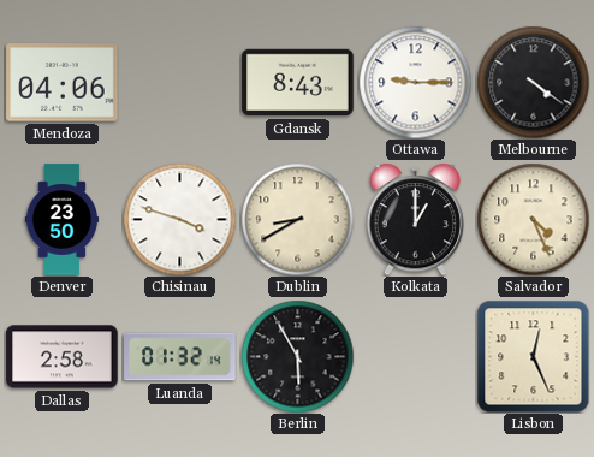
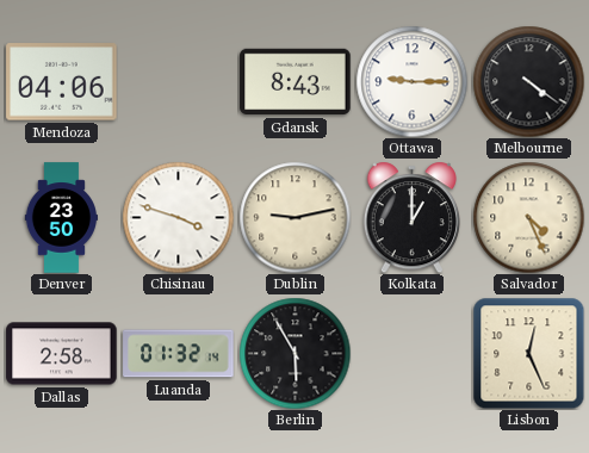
Dublin: 8:40 -> 9:13
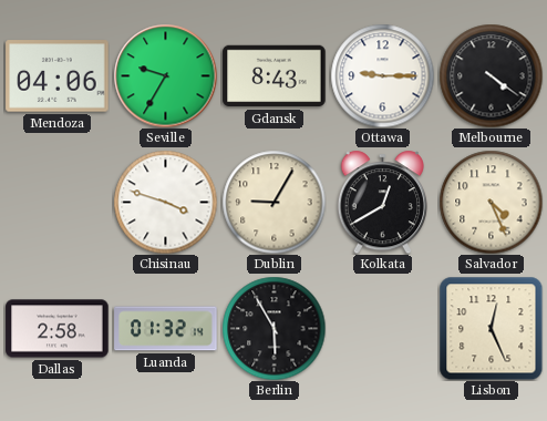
Seville: none -> 9:35
Denver: 23:50 -> none
Dublin: 9:13 -> 9:05
Kolkata: 1:00 -> 12:40
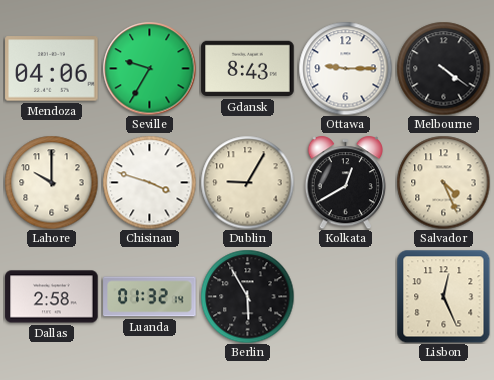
Lahore: none -> 10:00
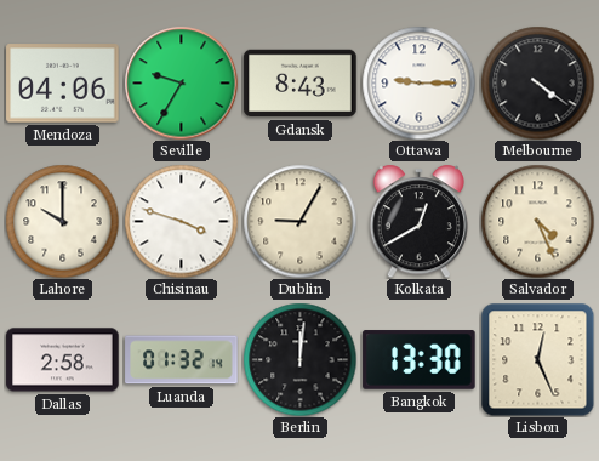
Berlin: 5:55 -> 12:01
Bangkok: none -> 13:30
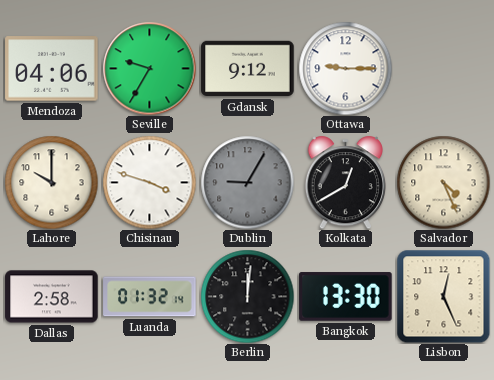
Gdansk: 8:43 -> 9:12
Melbourne: 4:21 -> none
Dublin dial: cream -> grey
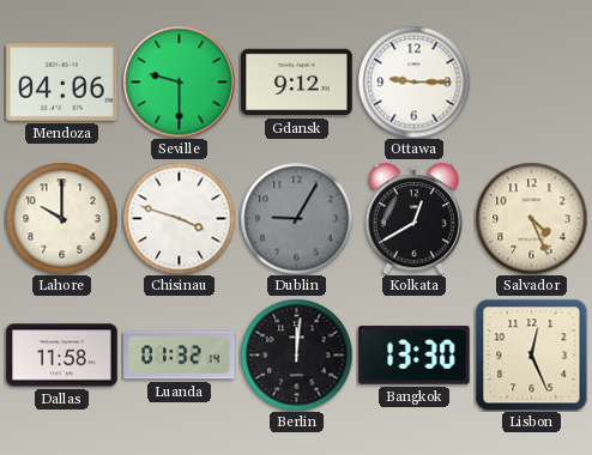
Seville: 9:35 -> 9:30
Dallas: 2:58 -> 11:58
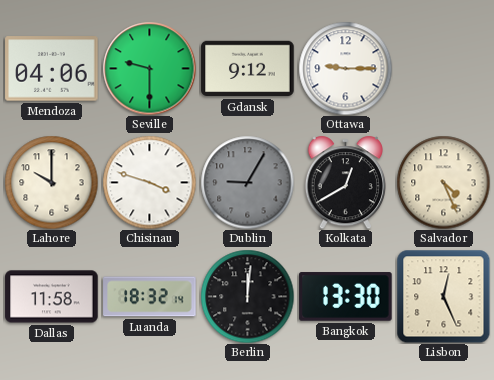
Luanda: 01:32 -> 18:32
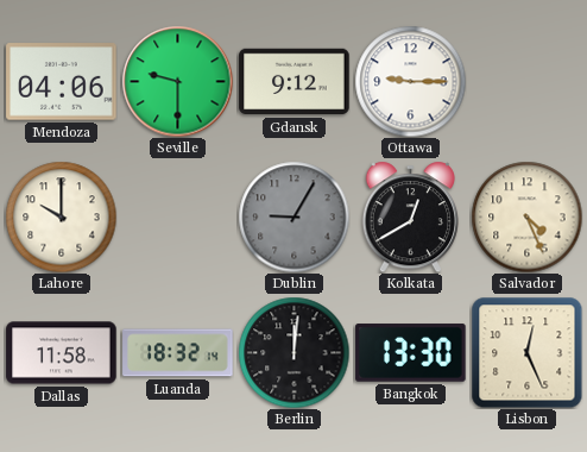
Chisinau: 3:48 -> none
